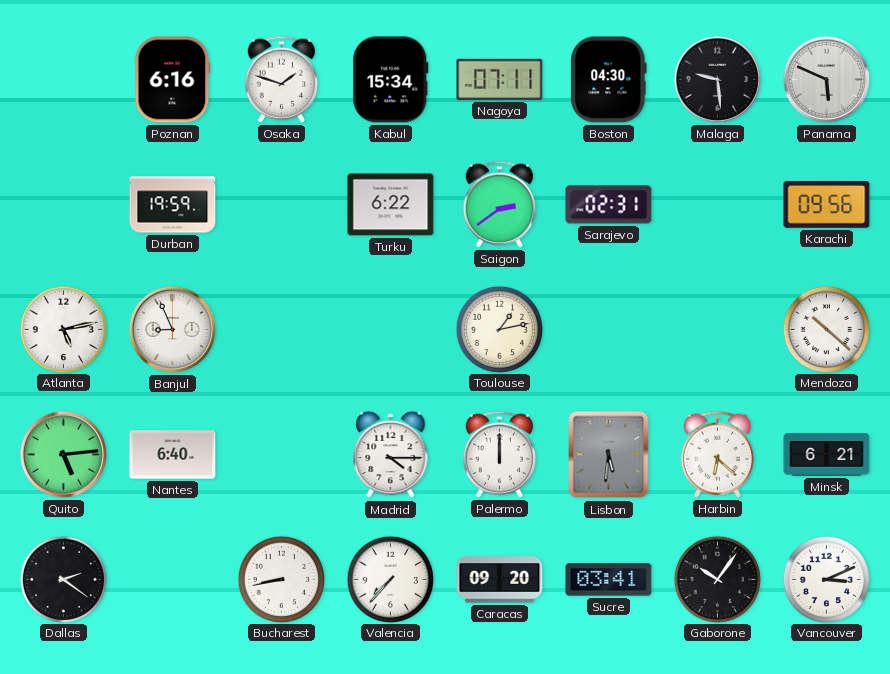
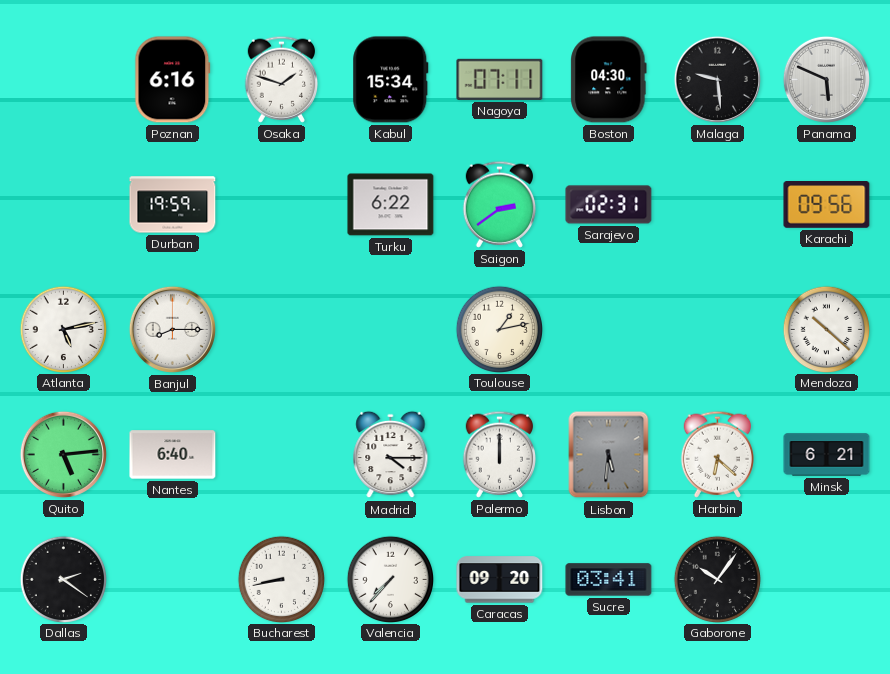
Banjul: 8:56 -> 8:15
Vancouver: 3:11 -> none
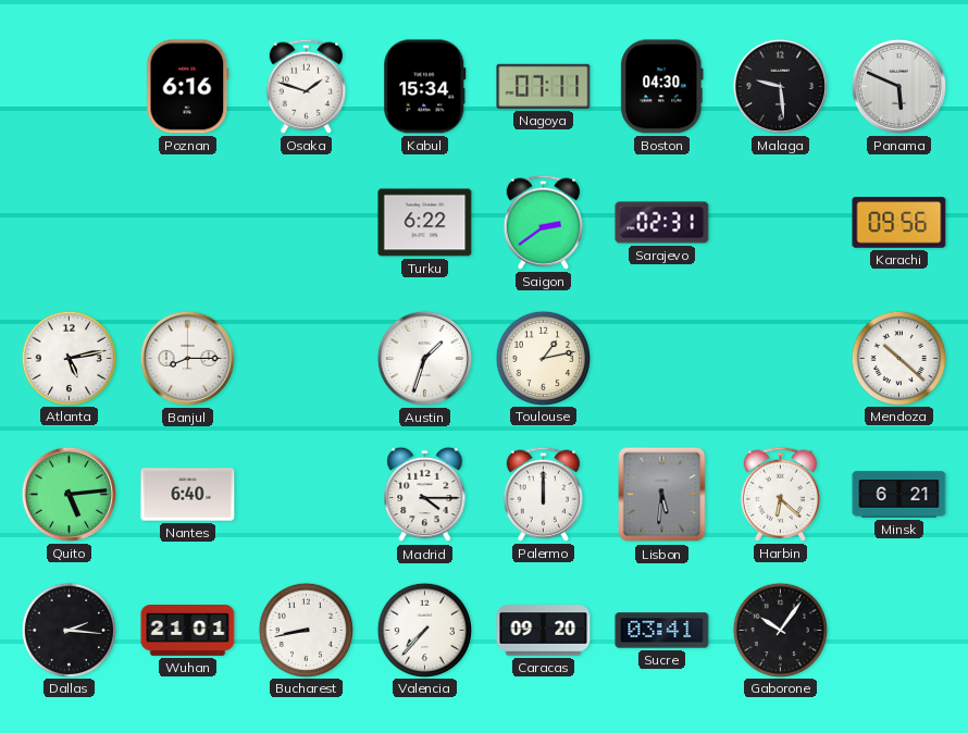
Durban: 19:59 -> none
Austin: none -> 1:33
Dallas: 2:21 -> 2:16
Wuhan: none -> 21:01
